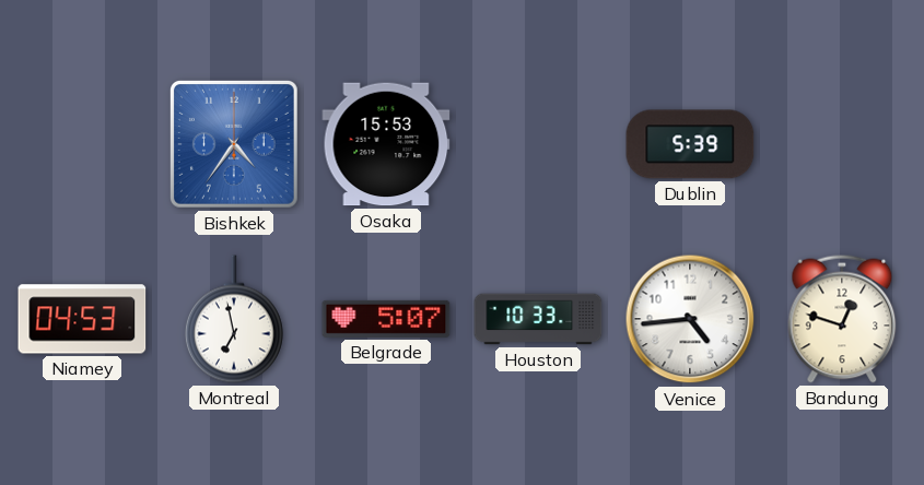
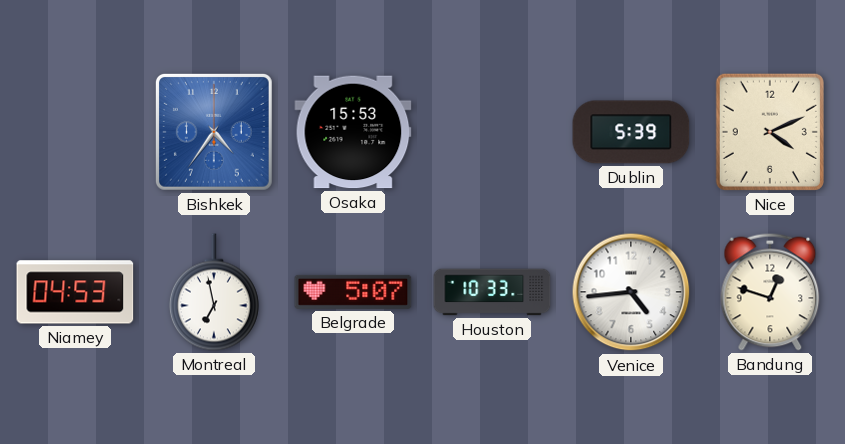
Nice: none -> 4:11
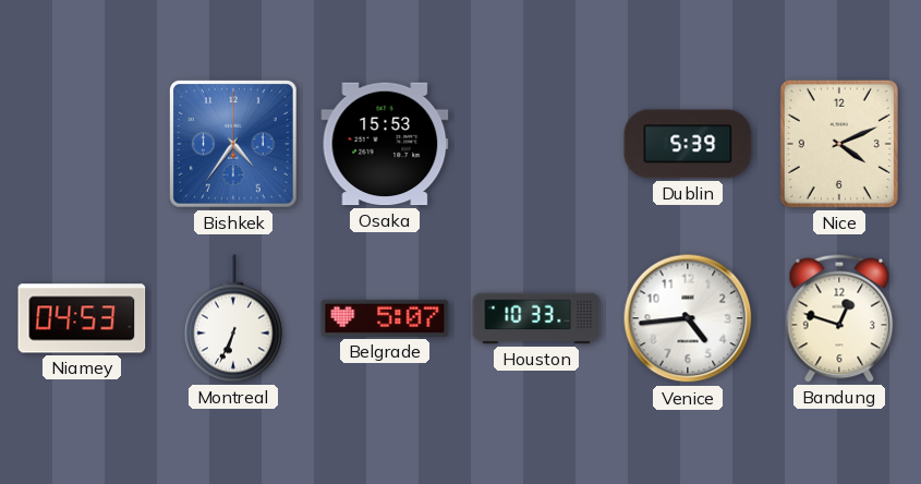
Montreal: 6:58 -> 6:34
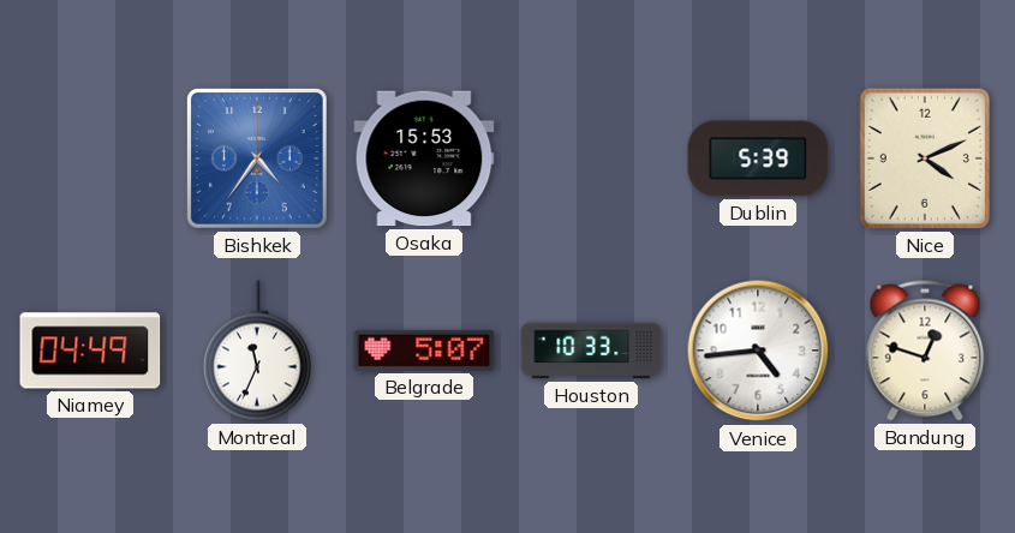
Niamey: 04:53 -> 04:49
Montreal: 6:34 -> 11:34
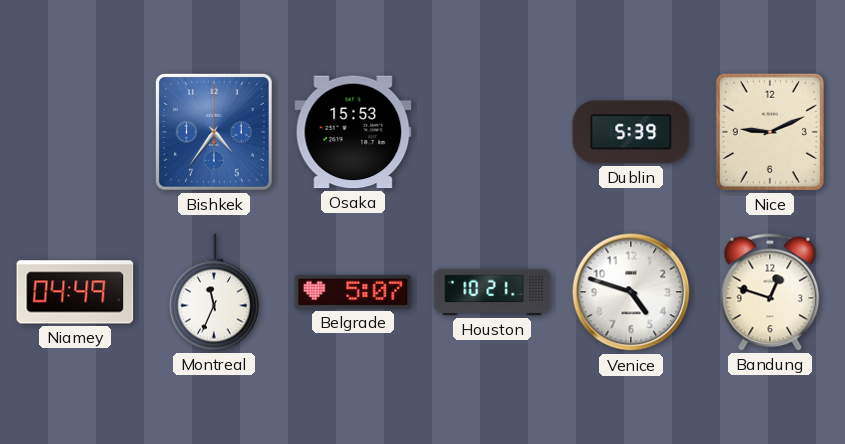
Nice: 4:11 -> 9:11
Houston: 10:33 -> 10:21
Venice: 4:44 -> 4:48
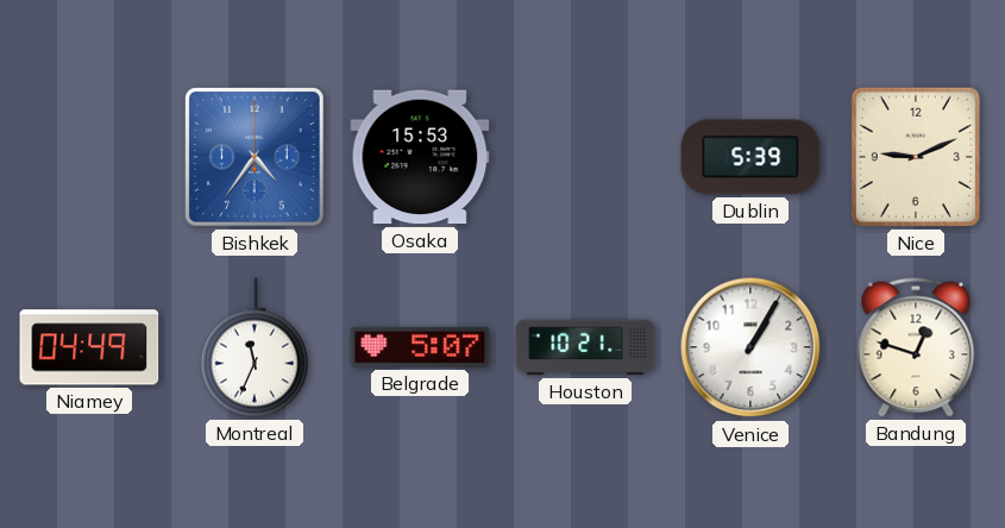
Venice: 4:48 -> 1:05
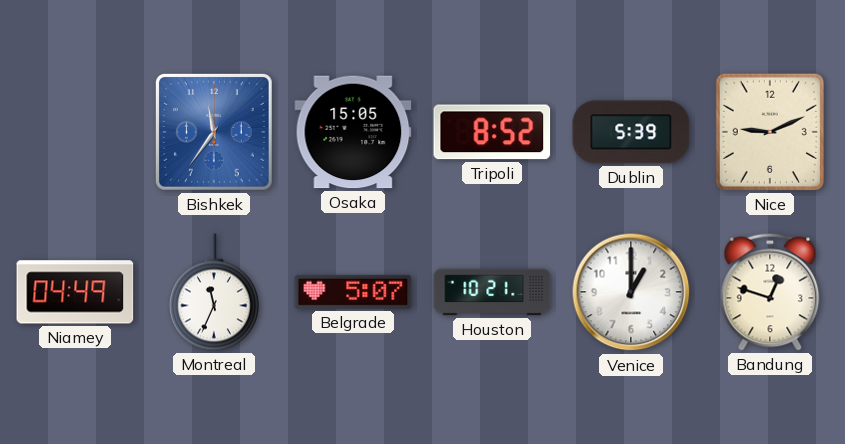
Bishkek: 4:36 -> 11:36
Osaka: 15:53 -> 15:05
Tripoli: none -> 8:52
Venice: 1:05 -> 1:00
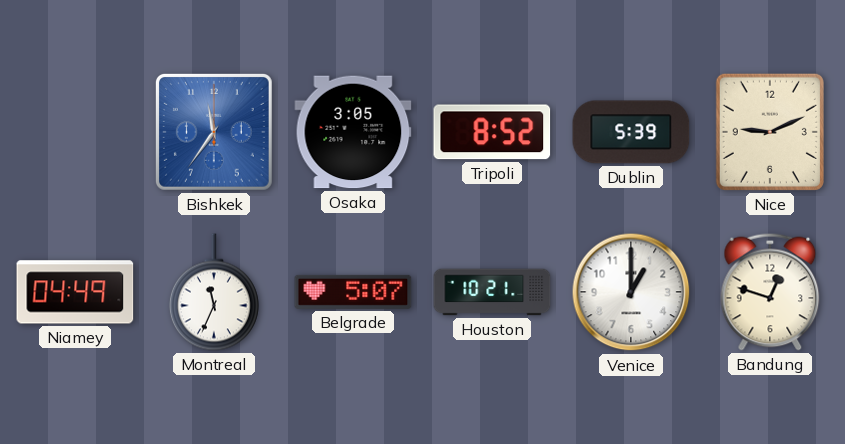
Osaka: 15:05 -> 3:05
